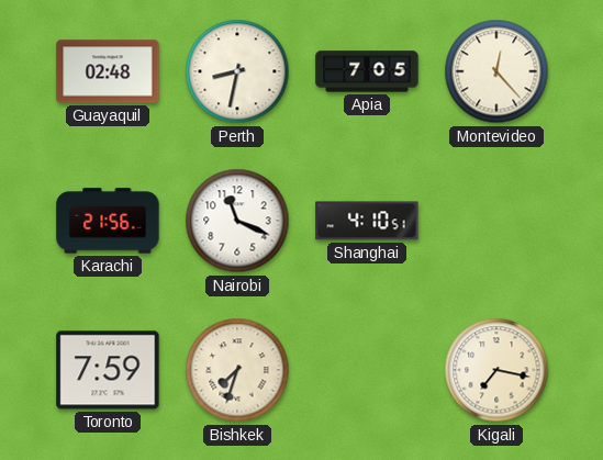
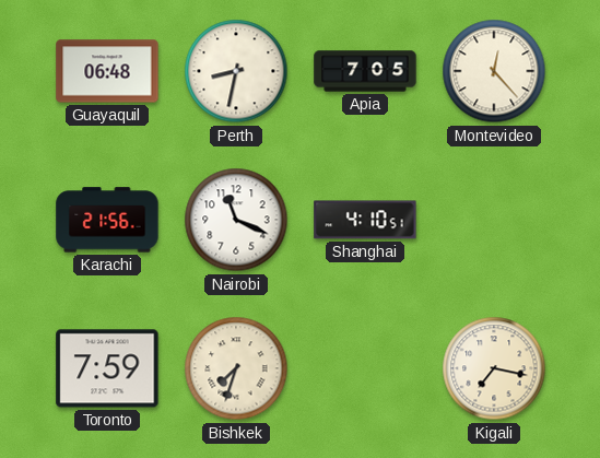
Guayaquil: 02:48 -> 06:48
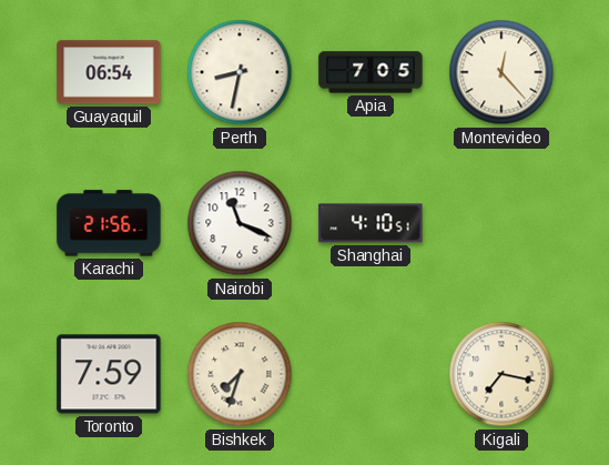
Guayaquil: 06:48 -> 06:54
